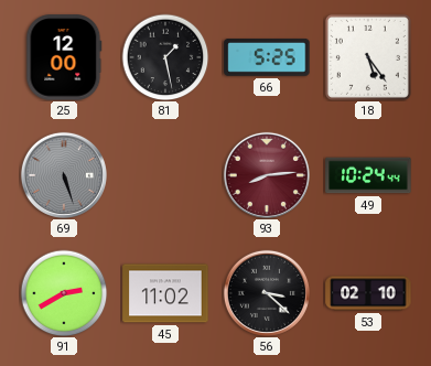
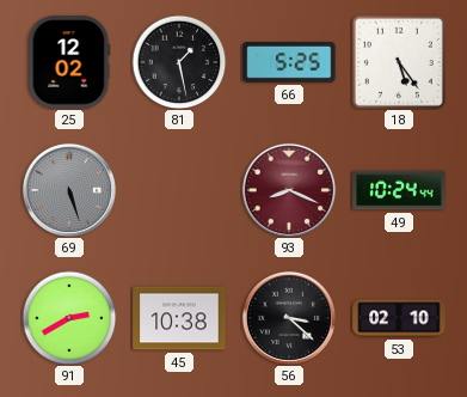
25: 12:00 -> 12:02
93: 8:14 -> 8:19
45: 11:02 -> 10:38
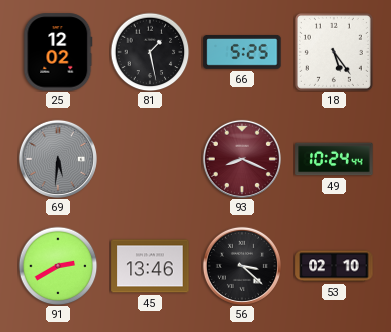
69: 5:27 -> 5:31
45: 10:38 -> 13:46
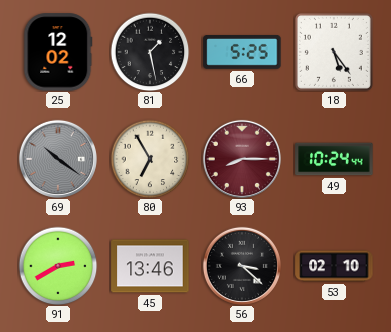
69: 5:31 -> 10:21
80: none -> 6:55
93: 8:19 -> 8:15
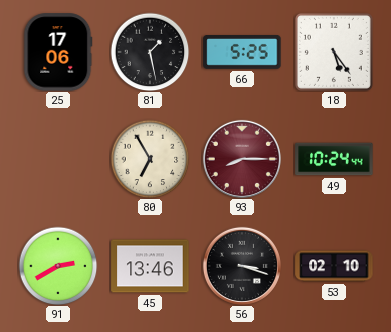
25: 12:02 -> 17:06
69: 10:21 -> none
56: 3:22 -> 3:18
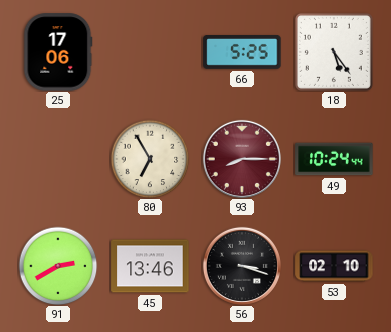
81: 1:28 -> none
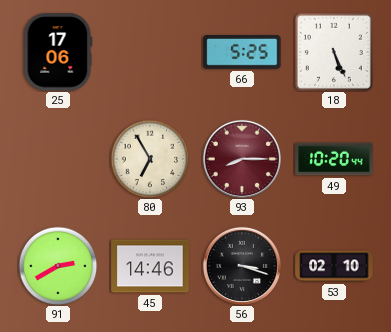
18: 5:24 -> 5:26
49: 10:24 -> 10:20
45: 13:46 -> 14:46
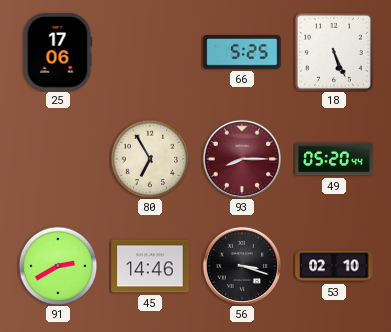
49: 10:20 -> 05:20
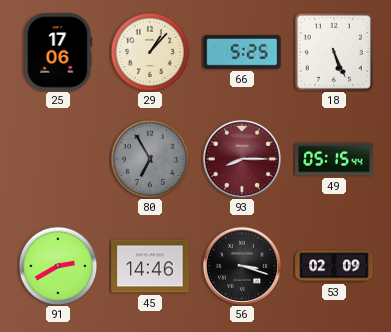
29: none -> 1:07
80 dial: cream -> grey
49: 05:20 -> 05:15
53: 02:10 -> 02:09
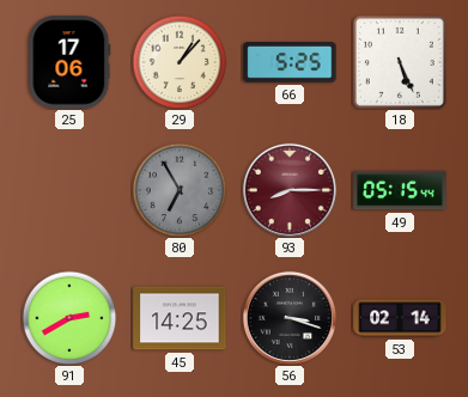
45: 14:46 -> 14:25
53: 02:09 -> 02:14
